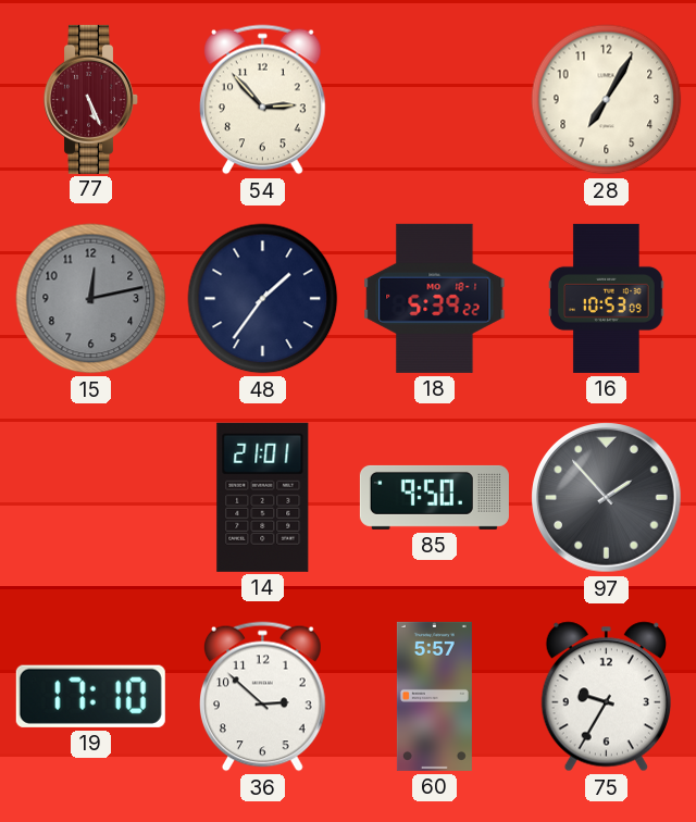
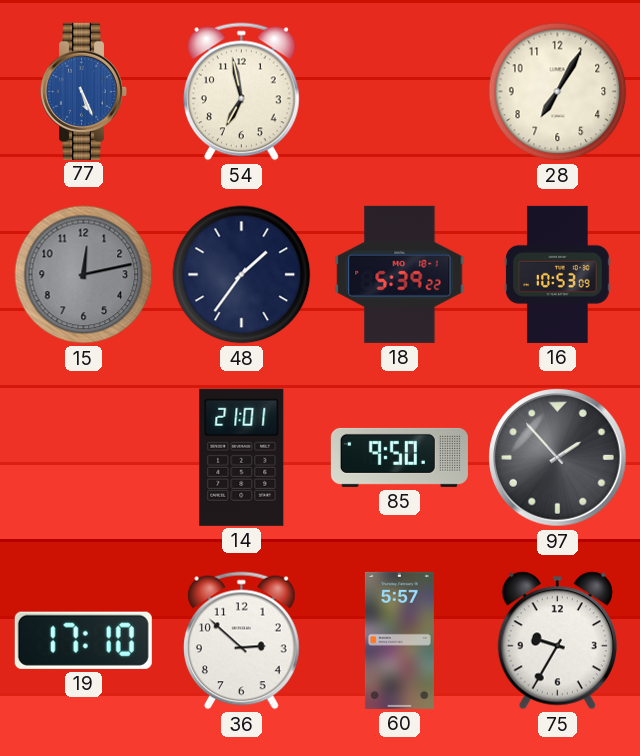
77 dial: burgundy -> blue
54: 2:53 -> 6:58
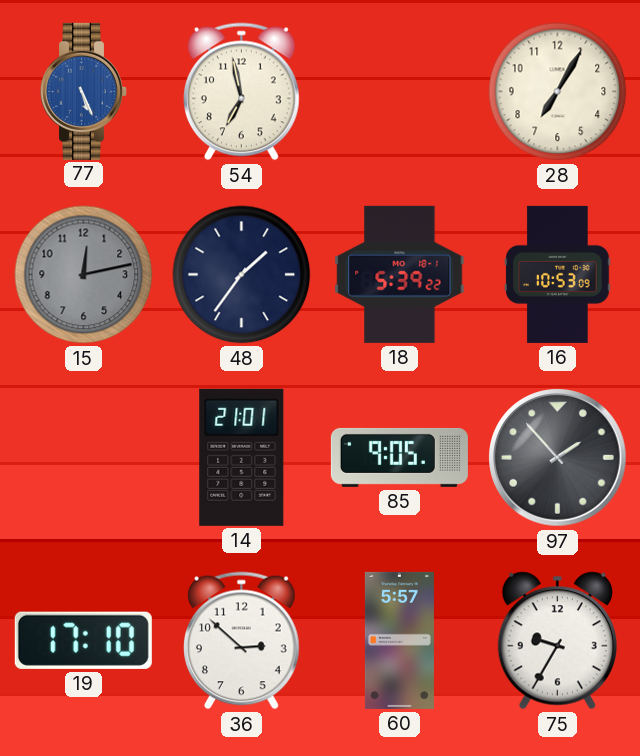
85: 9:50 -> 9:05
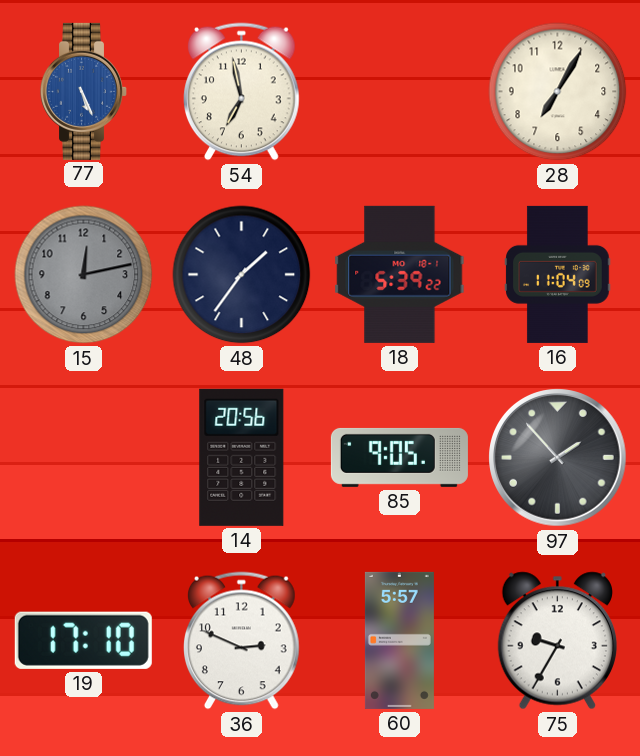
16: 10:53 -> 11:04
14: 21:01 -> 20:56
36: 2:52 -> 2:49
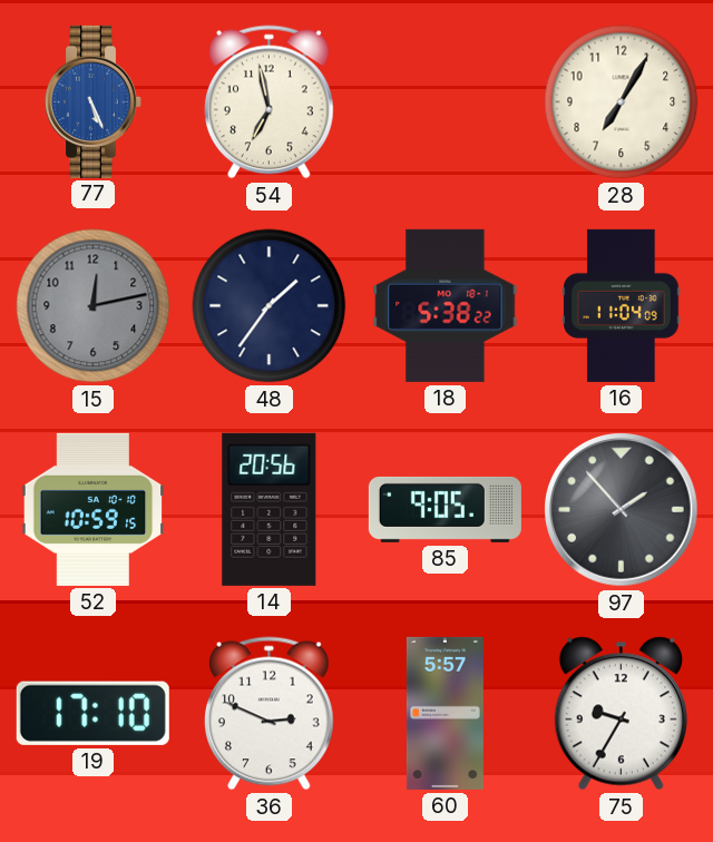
18: 5:39 -> 5:38
52: none -> 10:59
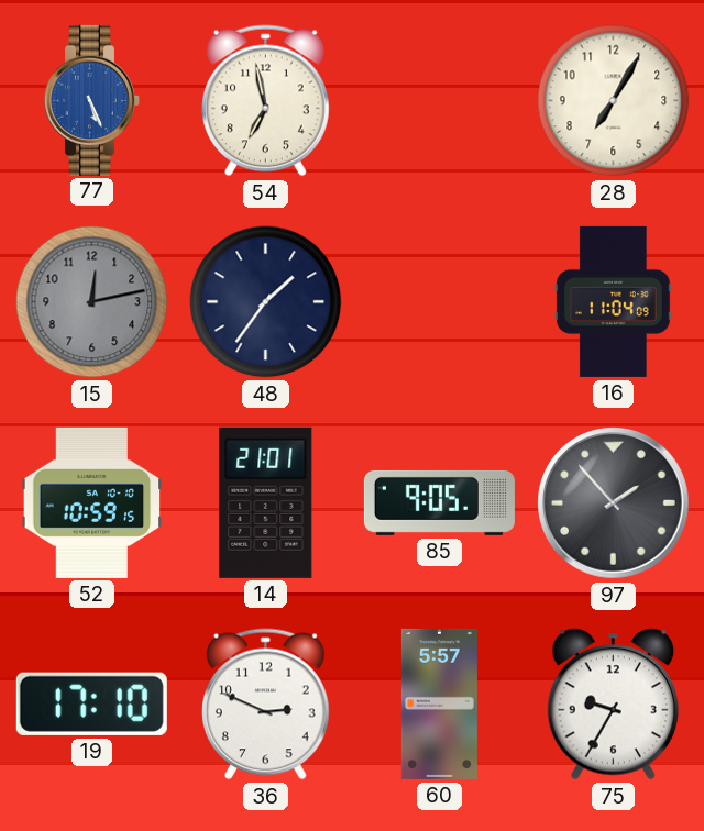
18: 5:38 -> none
14: 20:56 -> 21:01
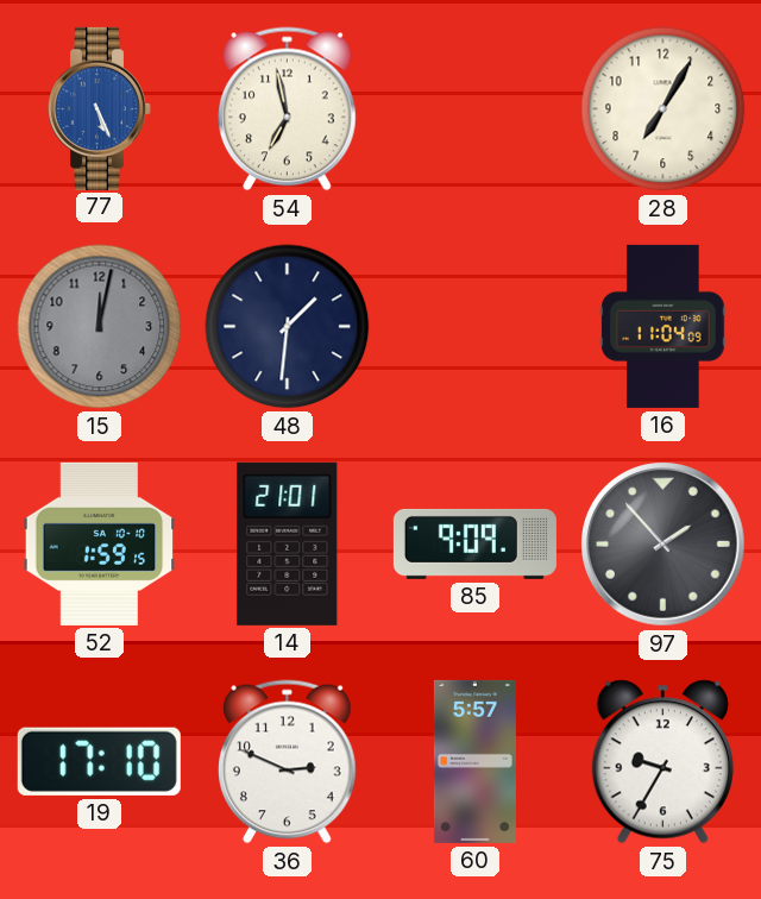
15: 12:13 -> 12:02
48: 1:36 -> 1:31
52: 10:59 -> 1:59
85: 9:05 -> 9:09
